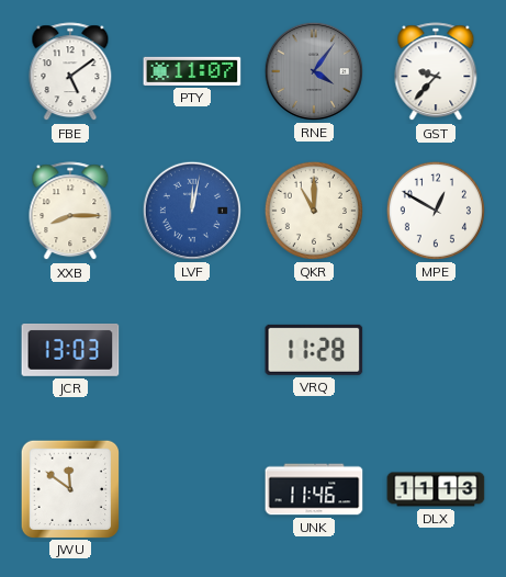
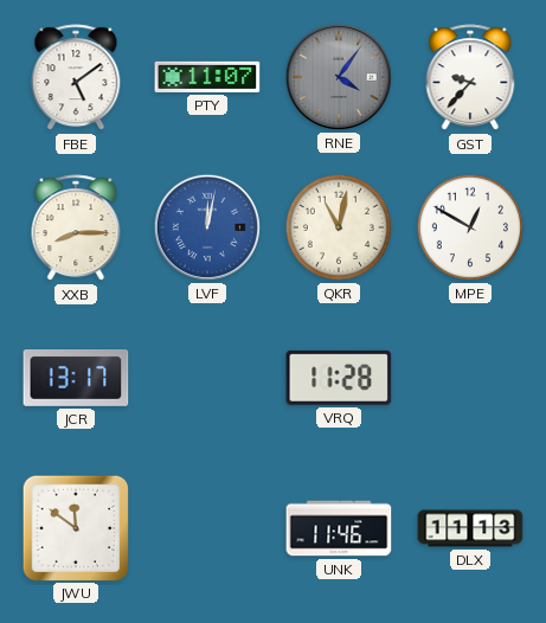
QKR: 11:00 -> 11:02
JCR: 13:03 -> 13:17
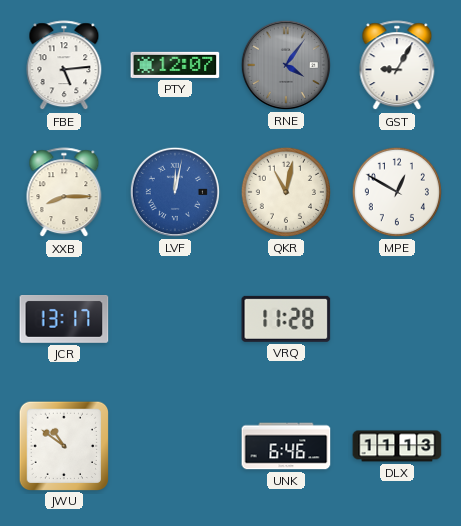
FBE: 5:09 -> 5:14
PTY: 11:07 -> 12:07
GST: 9:37 -> 9:05
JWU: 11:51 -> 10:51
UNK: 11:46 -> 6:46
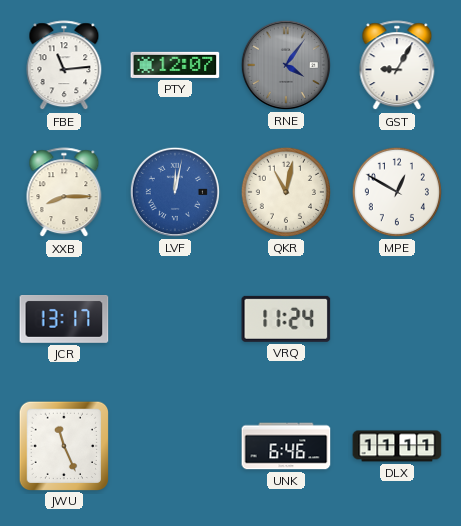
FBE: 5:14 -> 11:14
VRQ: 11:28 -> 11:24
JWU: 10:51 -> 11:26
DLX: 11:13 -> 11:11
